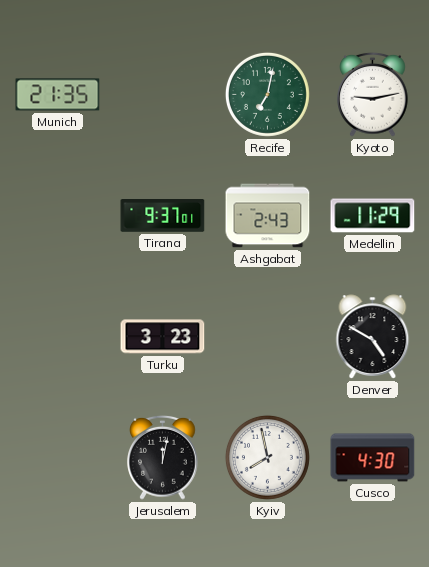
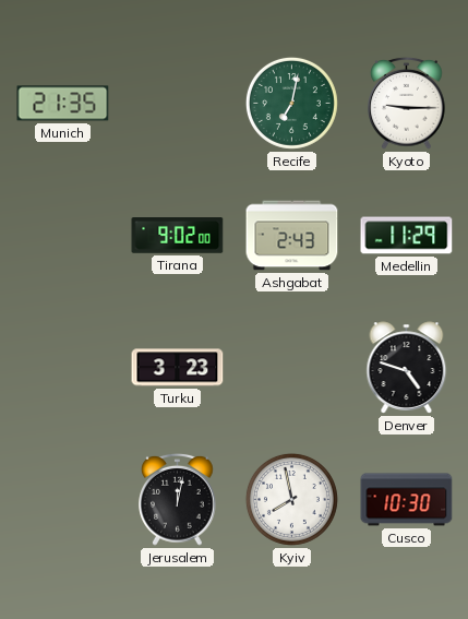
Kyoto: 9:13 -> 9:15
Tirana: 9:37 -> 9:02
Denver: 4:50 -> 4:48
Cusco: 4:30 -> 10:30
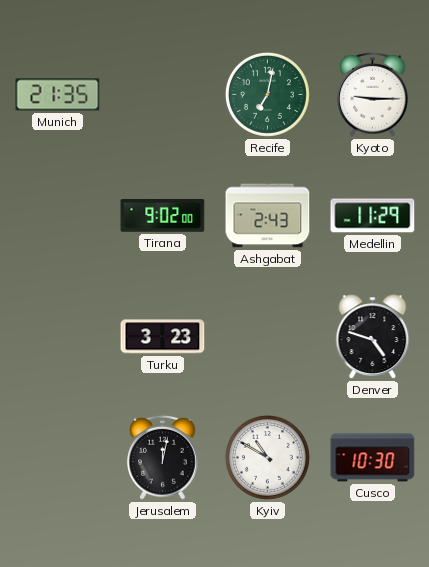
Kyiv: 7:58 -> 10:50
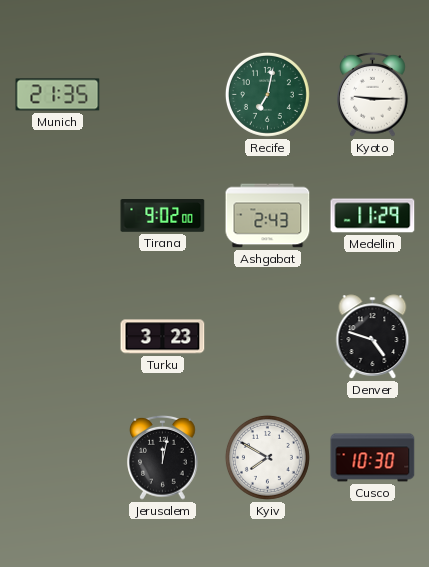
Kyiv: 10:50 -> 7:50
